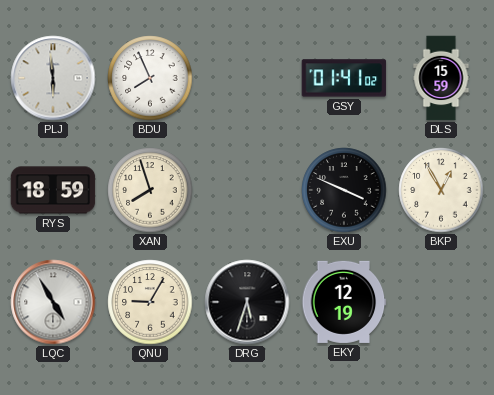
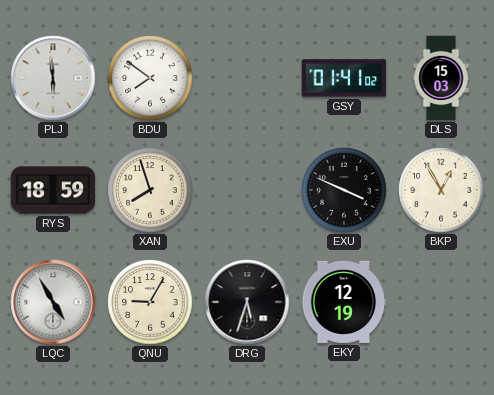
BDU: 7:56 -> 7:51
DLS: 15:59 -> 15:03
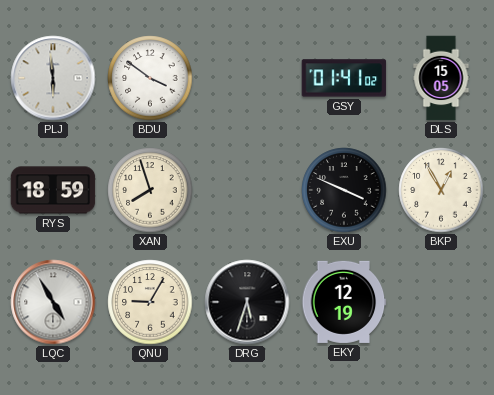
BDU: 7:51 -> 3:51
DLS: 15:03 -> 15:05
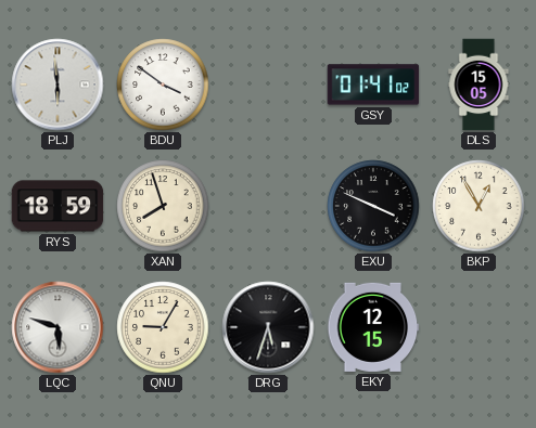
LQC: 4:55 -> 5:48
EKY: 12:19 -> 12:15
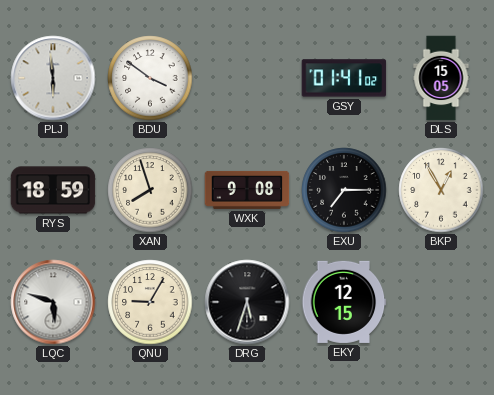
WXK: none -> 9:08
EXU: 3:49 -> 7:15
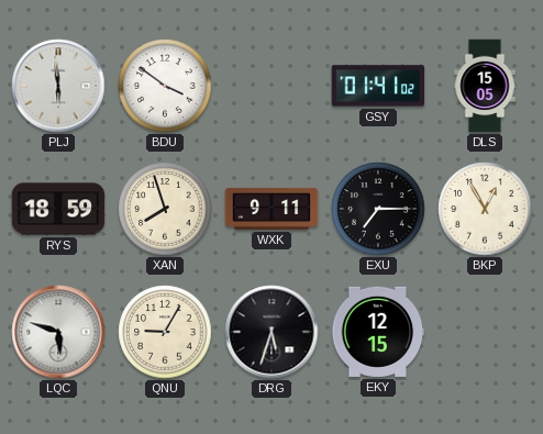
WXK: 9:08 -> 9:11
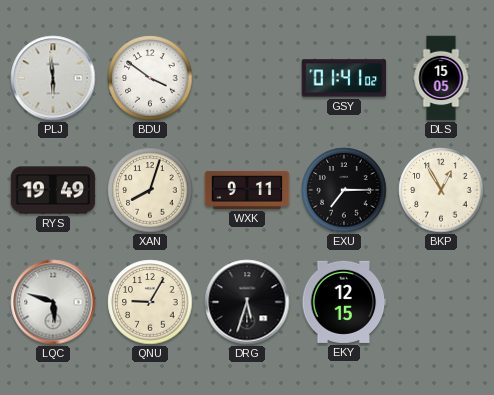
RYS: 18:59 -> 19:49
XAN: 7:57 -> 8:03
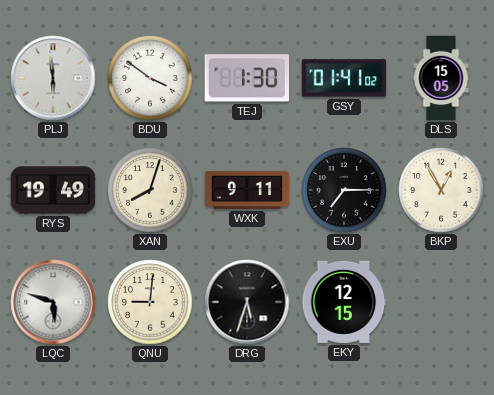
TEJ: none -> 1:30
QNU: 9:05 -> 9:01
